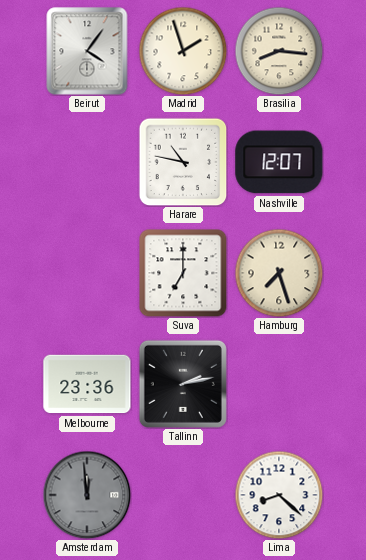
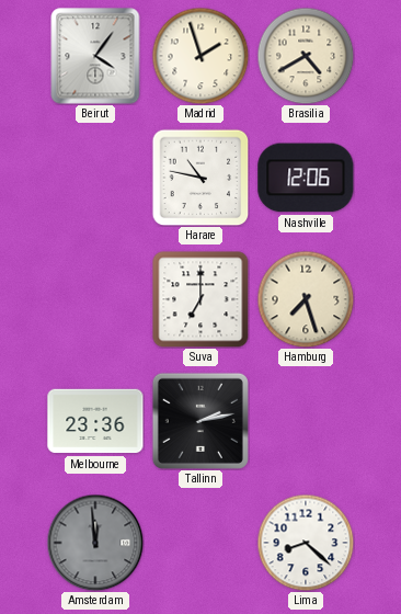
Brasilia: 8:16 -> 4:40
Nashville: 12:07 -> 12:06
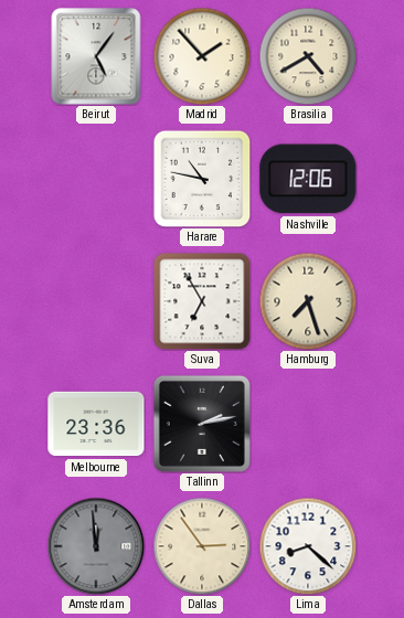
Beirut: 4:06 -> 5:06
Madrid: 1:57 -> 1:53
Suva: 7:00 -> 6:55
Dallas: none -> 2:54
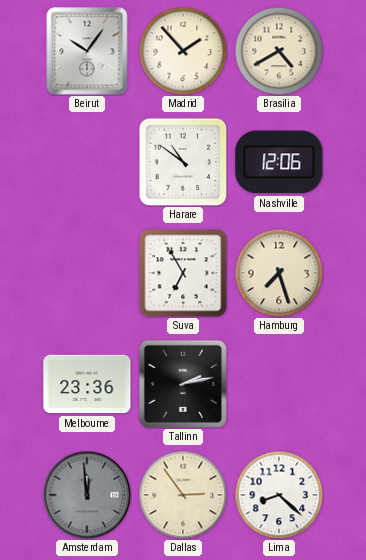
Beirut: 5:06 -> 10:06
Harare: 10:47 -> 10:51
